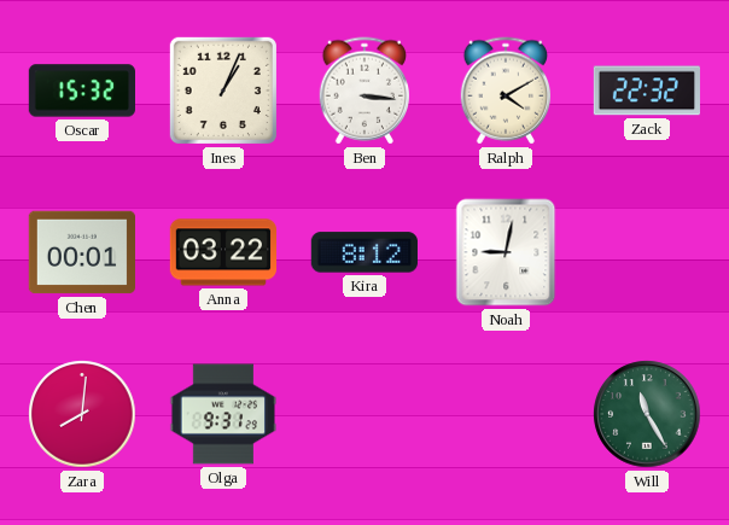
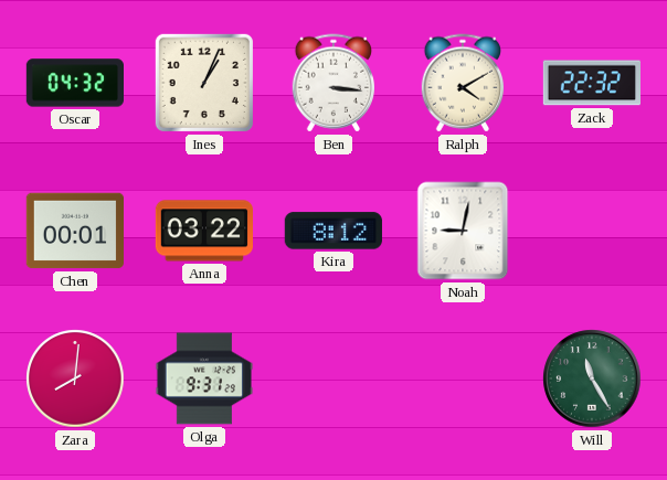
Oscar: 15:32 -> 04:32
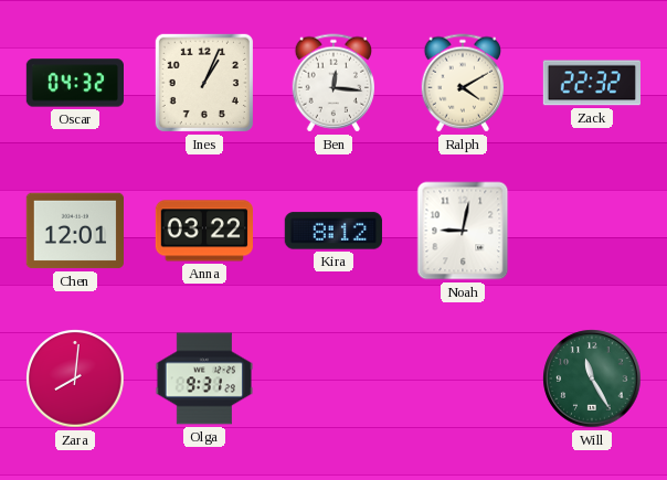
Ben: 3:16 -> 12:16
Chen: 00:01 -> 12:01
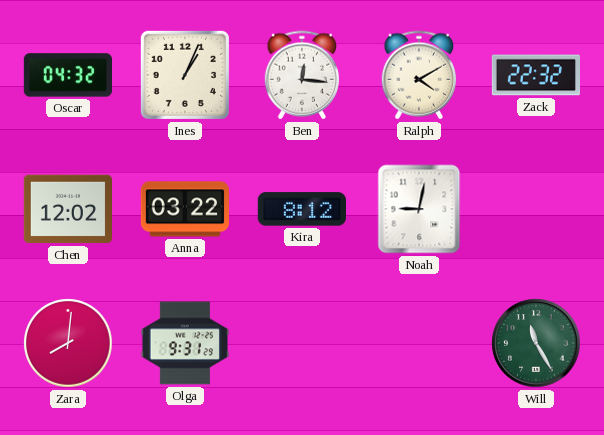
Chen: 12:01 -> 12:02
